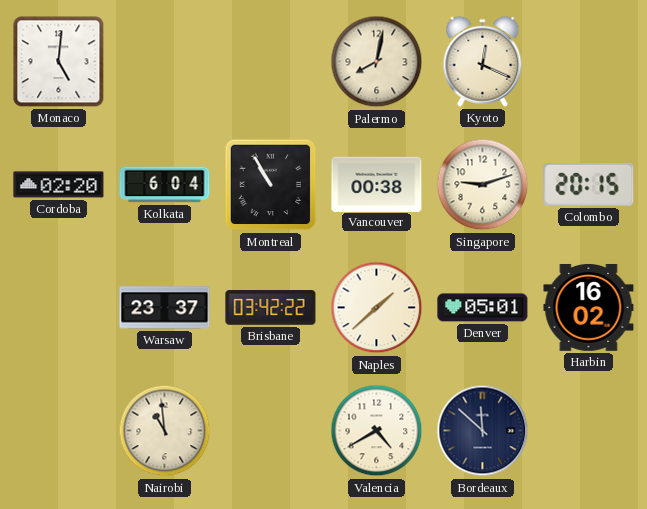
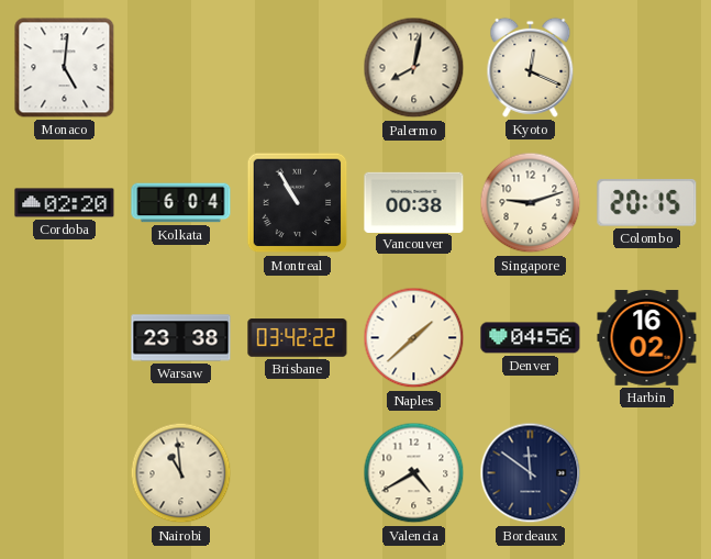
Warsaw: 23:37 -> 23:38
Denver: 05:01 -> 04:56
Bordeaux: 11:52 -> 11:51
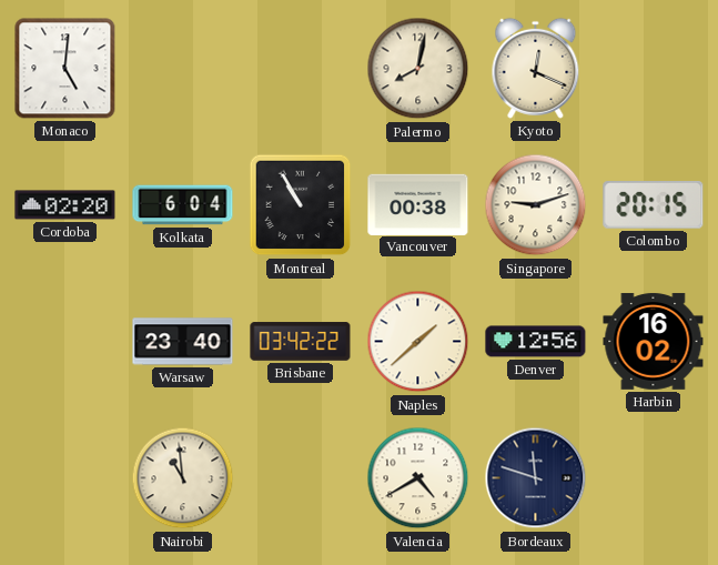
Warsaw: 23:38 -> 23:40
Denver: 04:56 -> 12:56
Bordeaux: 11:51 -> 11:48
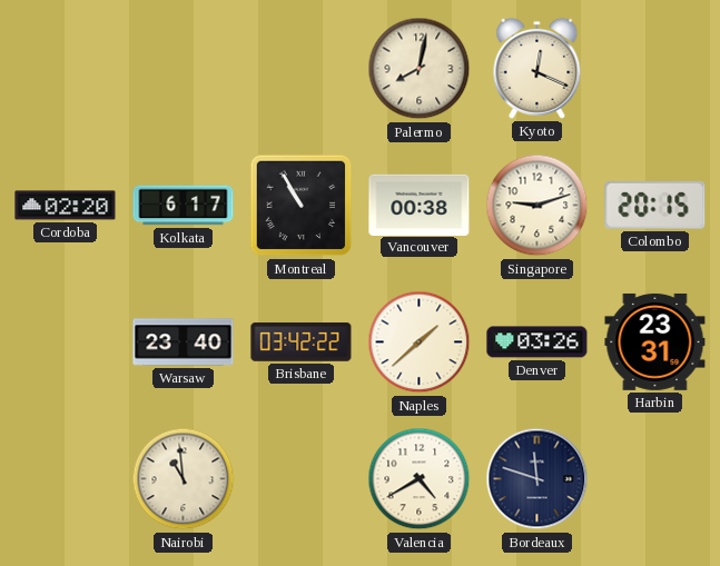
Monaco: 5:01 -> none
Kolkata: 6:04 -> 6:17
Denver: 12:56 -> 03:26
Harbin: 16:02 -> 23:31
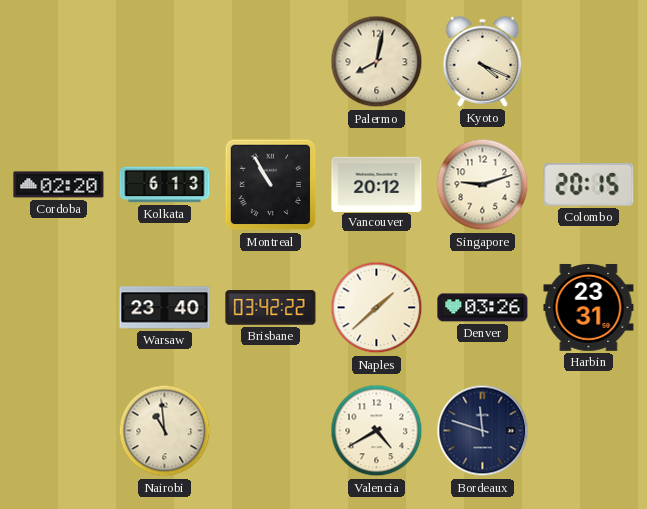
Kyoto: 12:19 -> 4:19
Kolkata: 6:17 -> 6:13
Vancouver: 00:38 -> 20:12
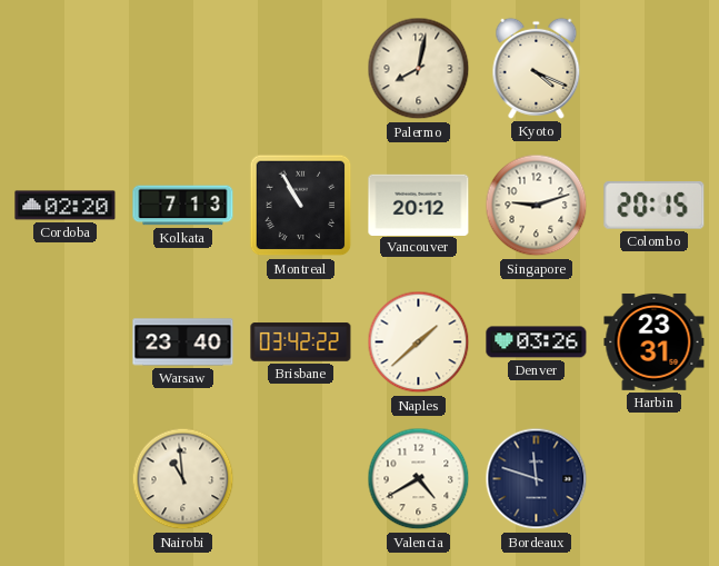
Kolkata: 6:13 -> 7:13
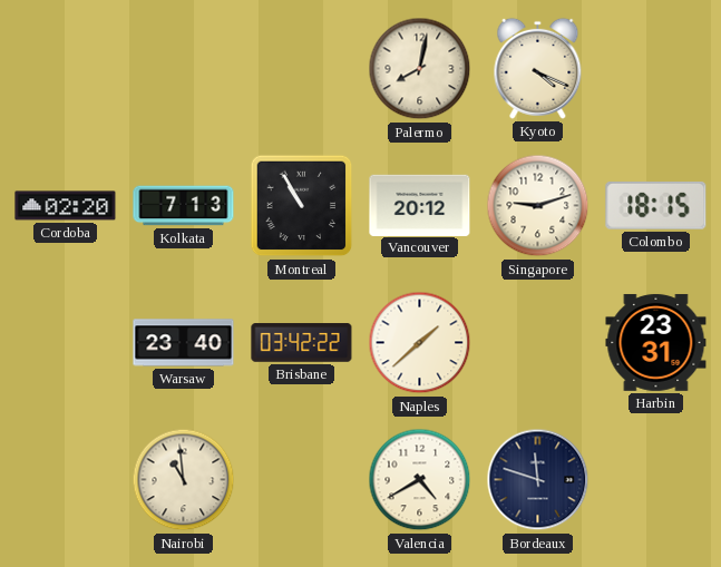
Colombo: 20:15 -> 18:15
Denver: 03:26 -> none
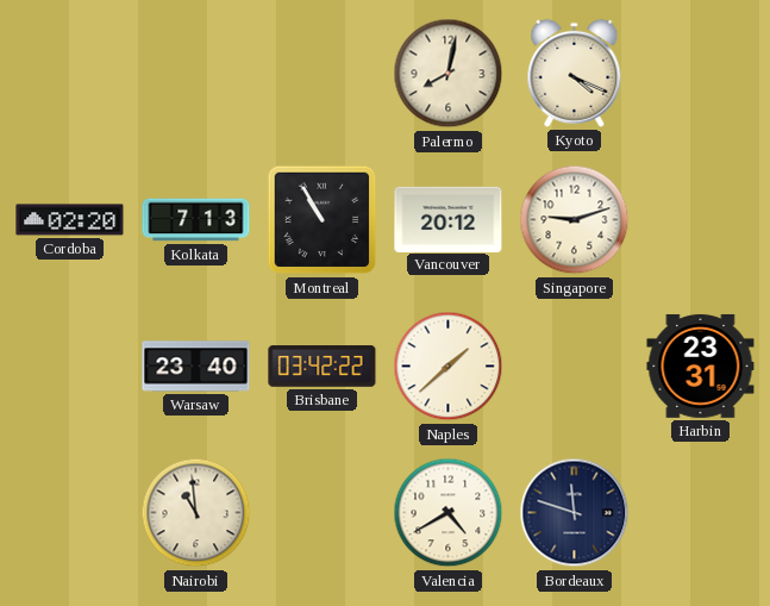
Colombo: 18:15 -> none
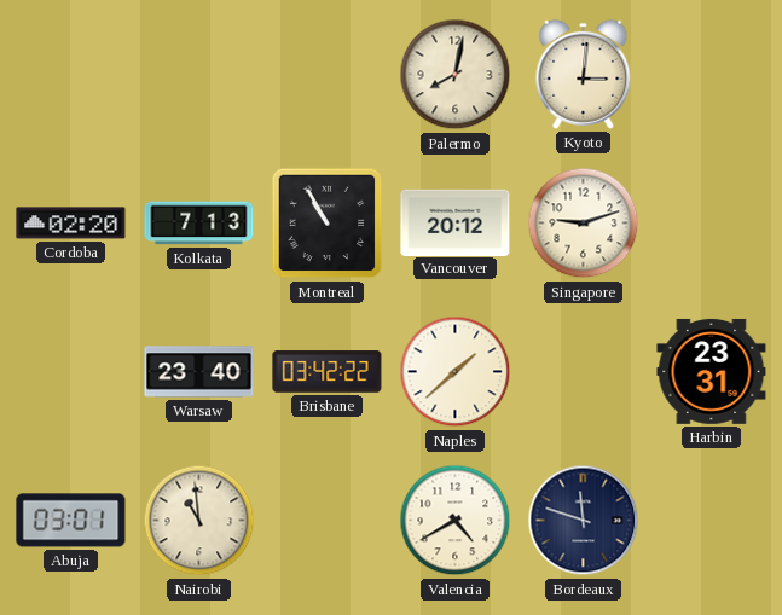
Kyoto: 4:19 -> 3:01
Abuja: none -> 03:01
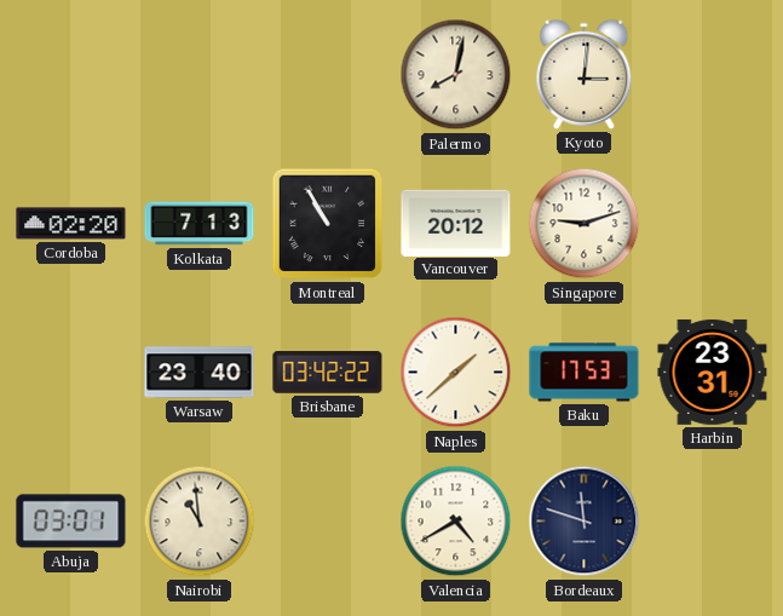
Baku: none -> 17:53
